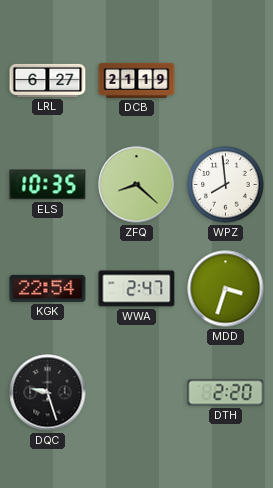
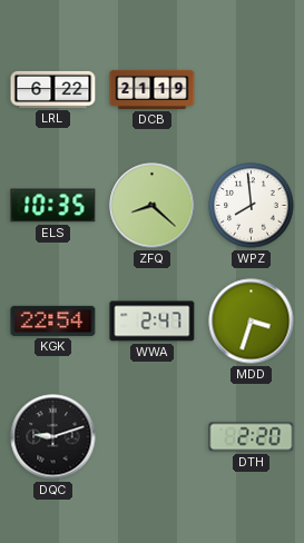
LRL: 6:27 -> 6:22
DQC: 9:27 -> 9:12
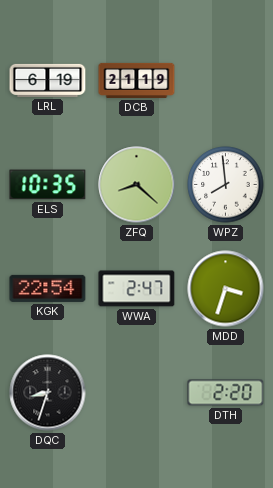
LRL: 6:22 -> 6:19
DQC: 9:12 -> 8:33
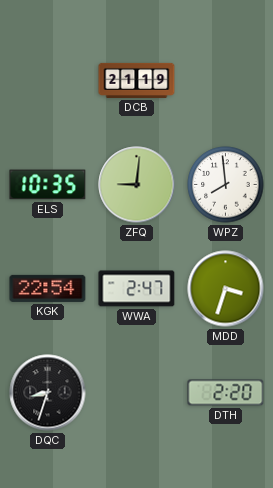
LRL: 6:19 -> none
ZFQ: 8:22 -> 9:01
